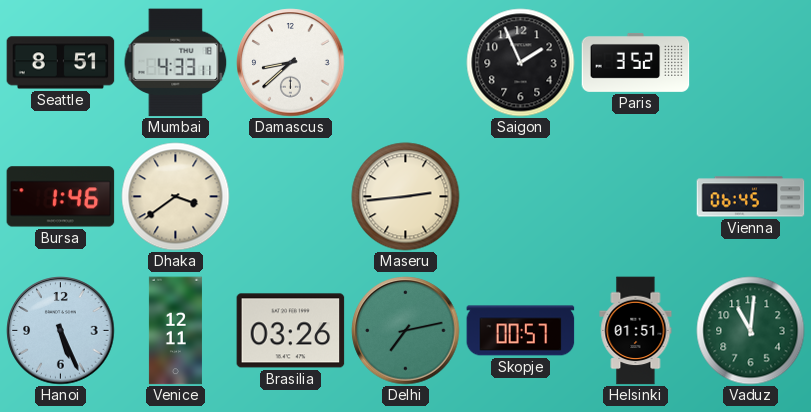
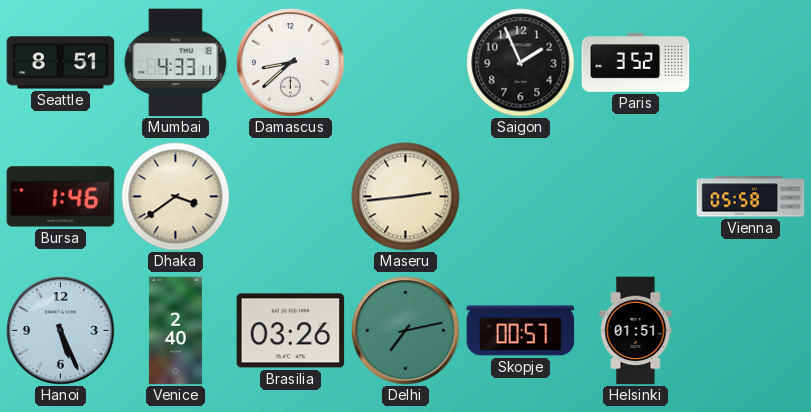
Vienna: 06:45 -> 05:58
Venice: 12:11 -> 2:40
Vaduz: 11:01 -> none
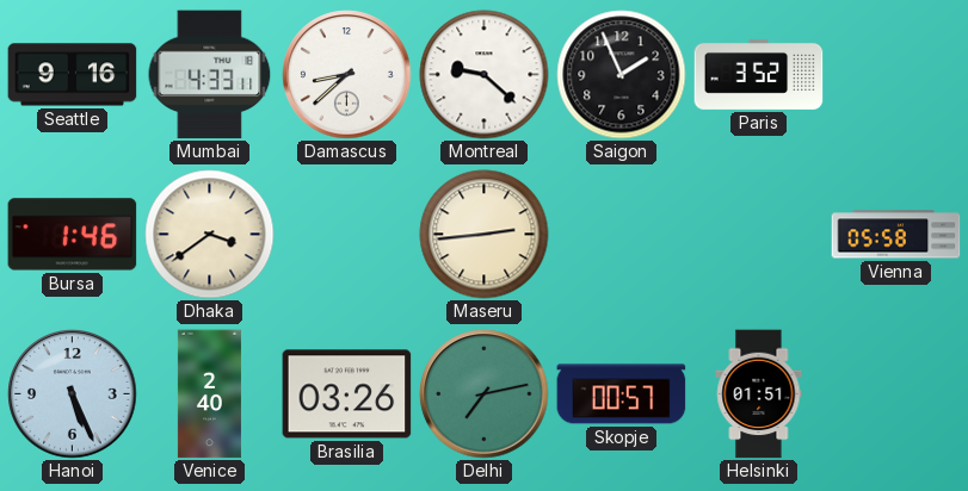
Seattle: 8:51 -> 9:16
Montreal: none -> 9:22
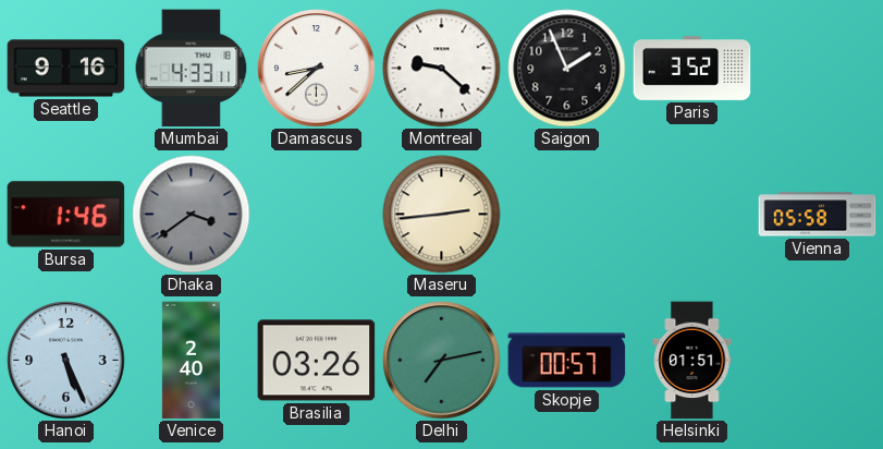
Dhaka dial: cream -> grey
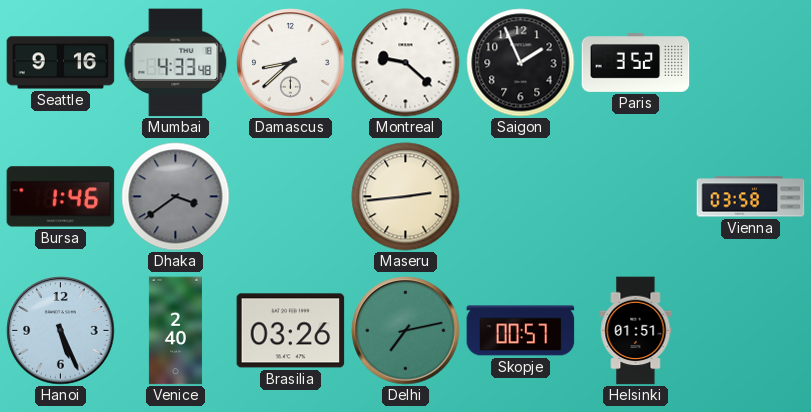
Mumbai: 4:33:11 -> 4:33:48
Vienna: 05:58 -> 03:58
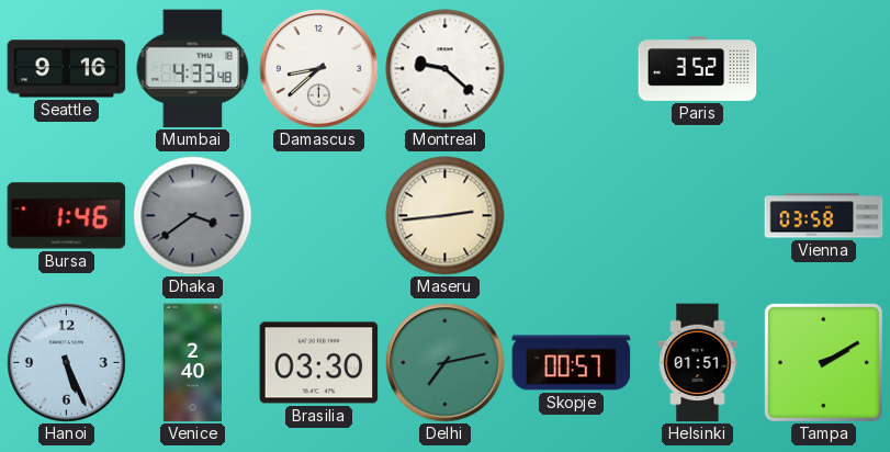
Saigon: 1:56 -> none
Brasilia: 03:26 -> 03:30
Tampa: none -> 2:10
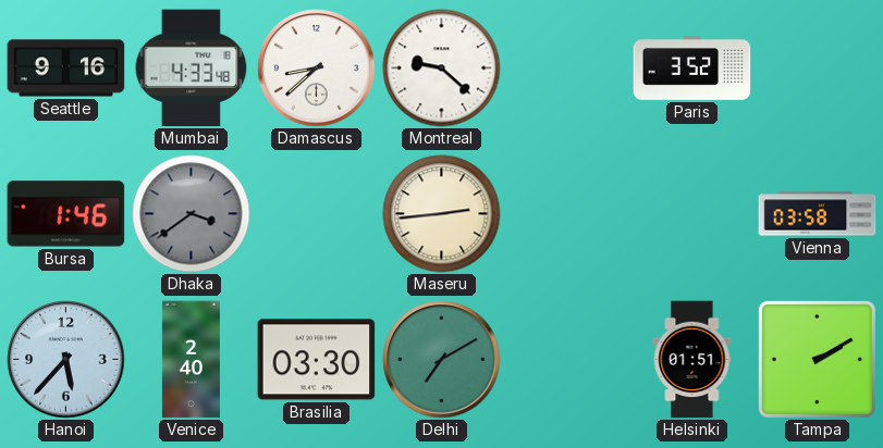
Hanoi: 5:26 -> 5:37
Delhi: 7:13 -> 7:10
Skopje: 00:57 -> none
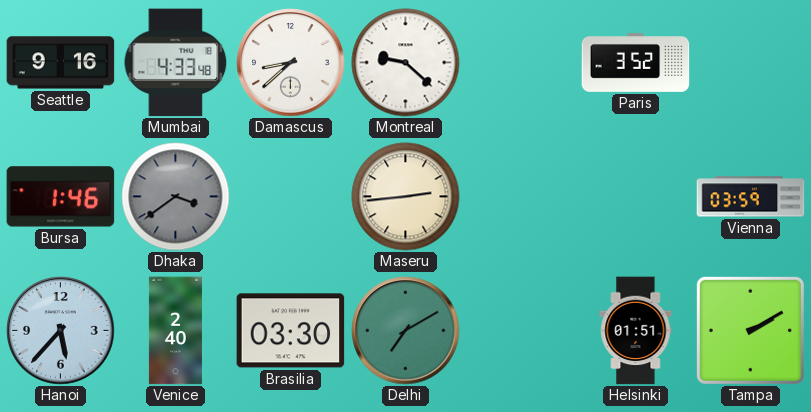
Vienna: 03:58 -> 03:59
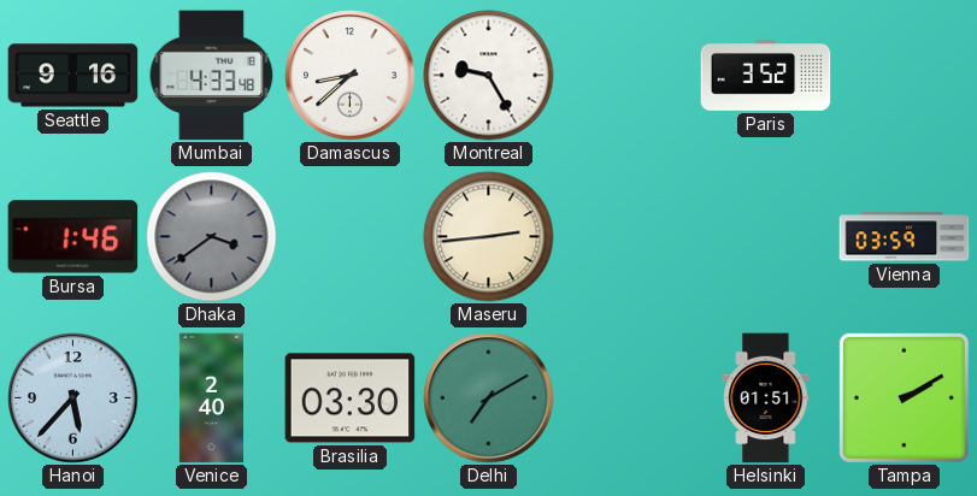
Montreal: 9:22 -> 9:25
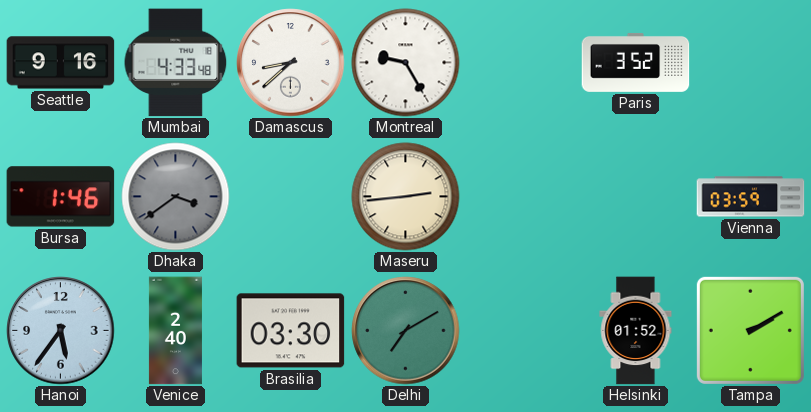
Hanoi: 5:37 -> 5:36
Helsinki: 01:51 -> 01:52
